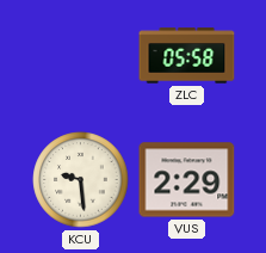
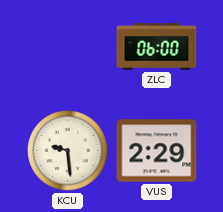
ZLC: 05:58 -> 06:00
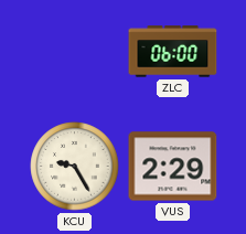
KCU: 9:29 -> 9:25
